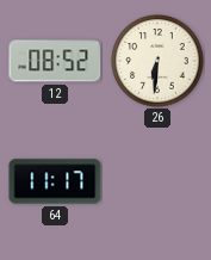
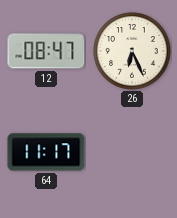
12: 08:52 -> 08:47
26: 6:31 -> 6:26
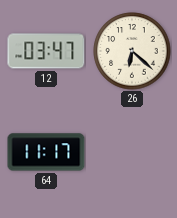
12: 08:47 -> 03:47
26: 6:26 -> 6:22
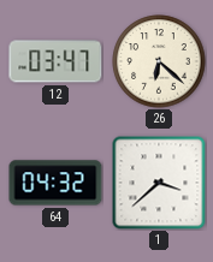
64: 11:17 -> 04:32
1: none -> 3:38
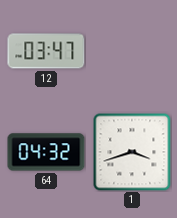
26: 6:22 -> none
1: 3:38 -> 3:42
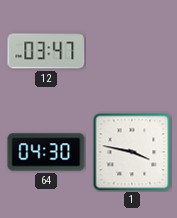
64: 04:32 -> 04:30
1: 3:42 -> 3:47
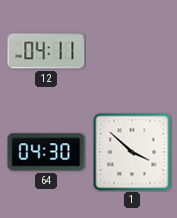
12: 03:47 -> 04:11
1: 3:47 -> 3:52
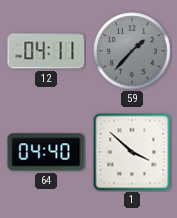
59: none -> 1:37
64: 04:30 -> 04:40
